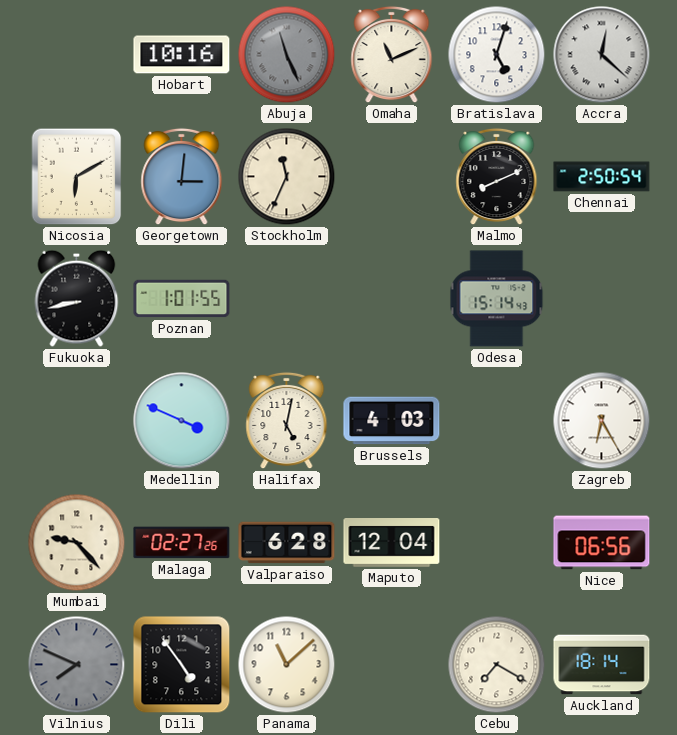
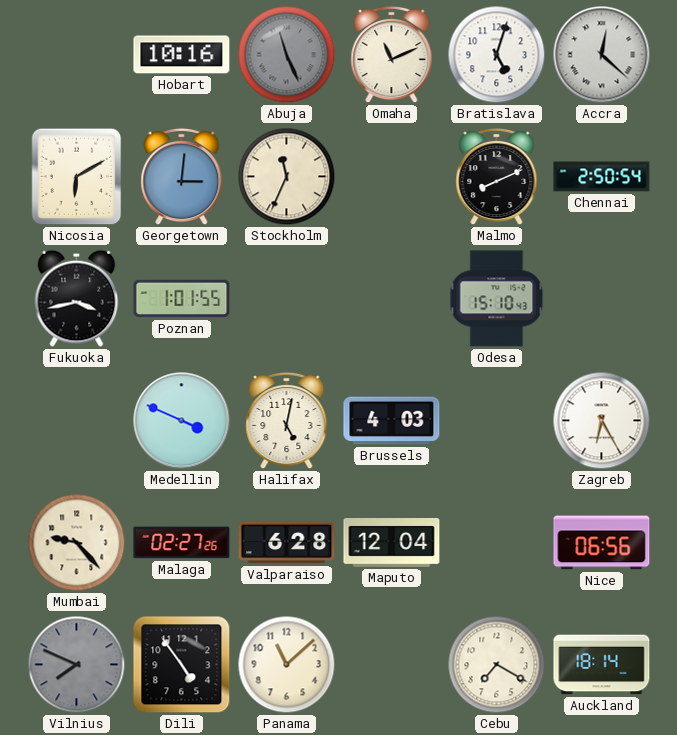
Fukuoka: 8:43 -> 3:43
Odesa: 15:14 -> 15:10
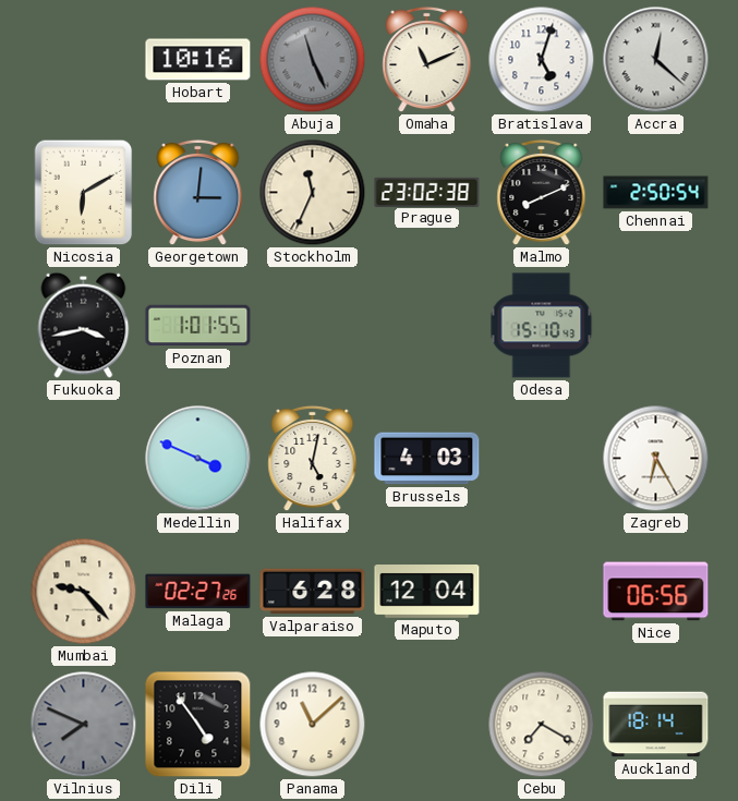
Prague: none -> 23:02
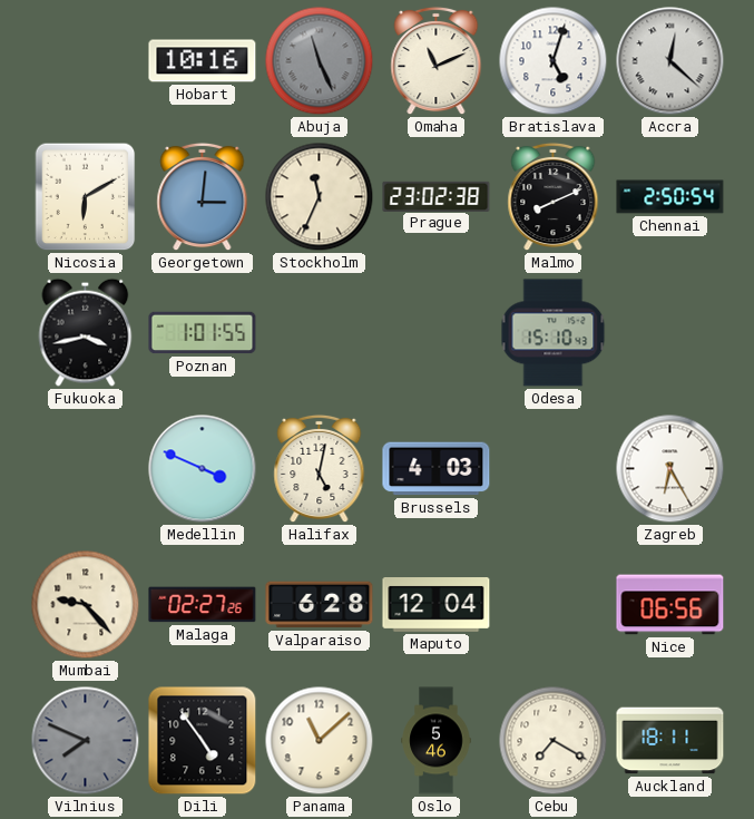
Oslo: none -> 5:46
Auckland: 18:14 -> 18:11
